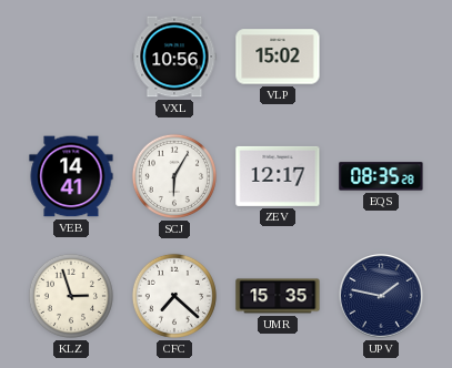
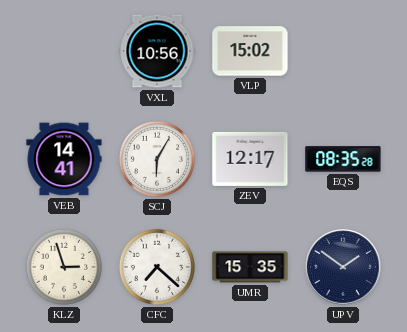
UPV: 1:47 -> 1:51
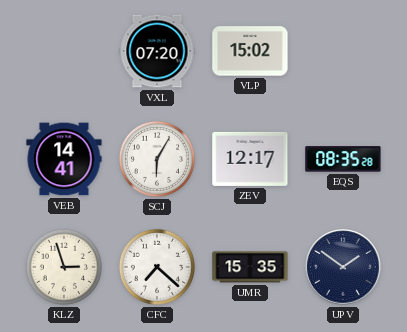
VXL: 10:56 -> 07:20
